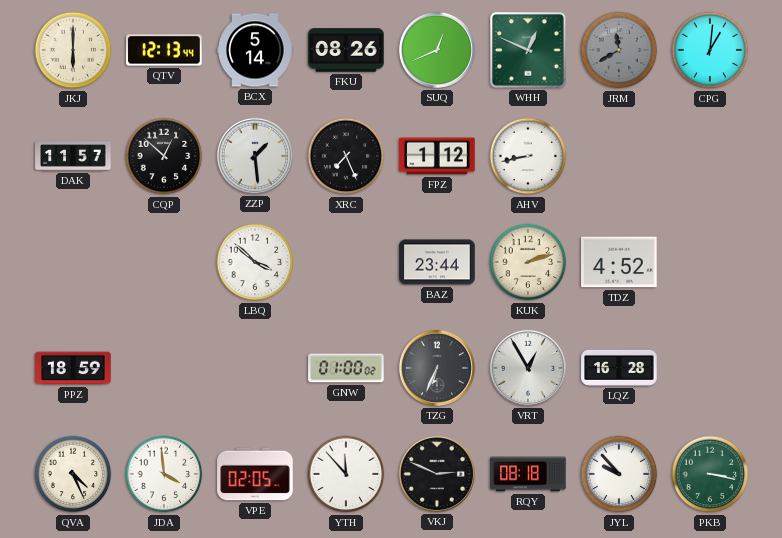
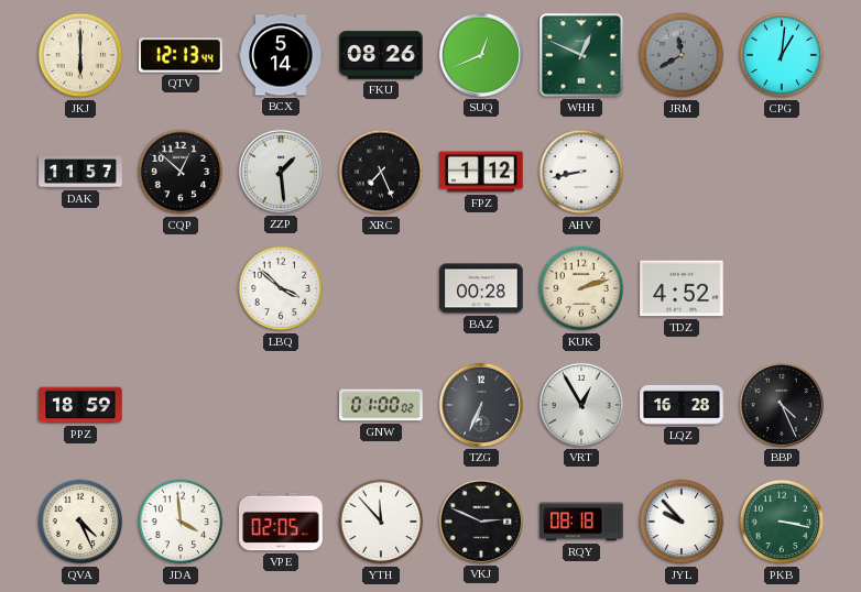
BAZ: 23:44 -> 00:28
BBP: none -> 4:26
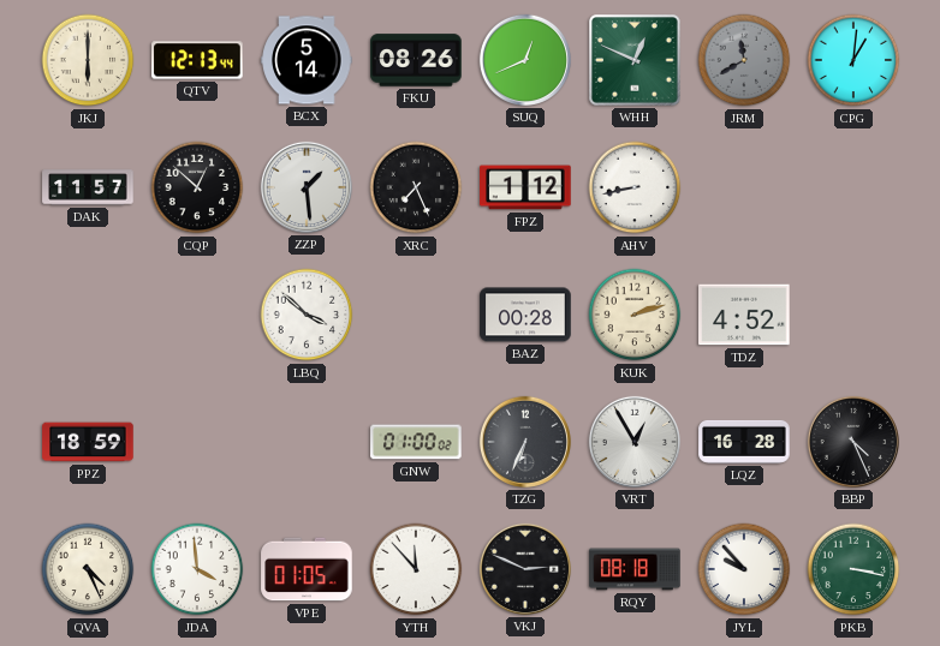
VPE: 02:05 -> 01:05
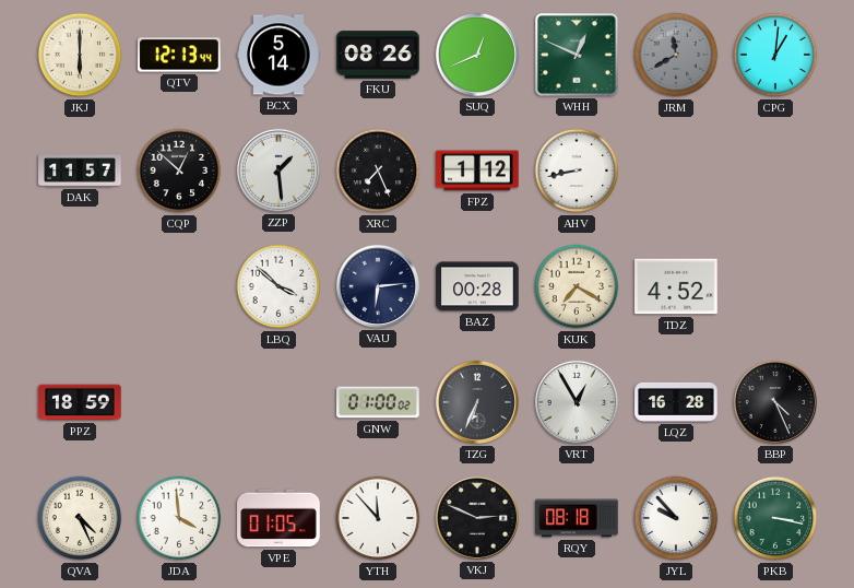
VAU: none -> 6:14
KUK: 2:12 -> 7:20
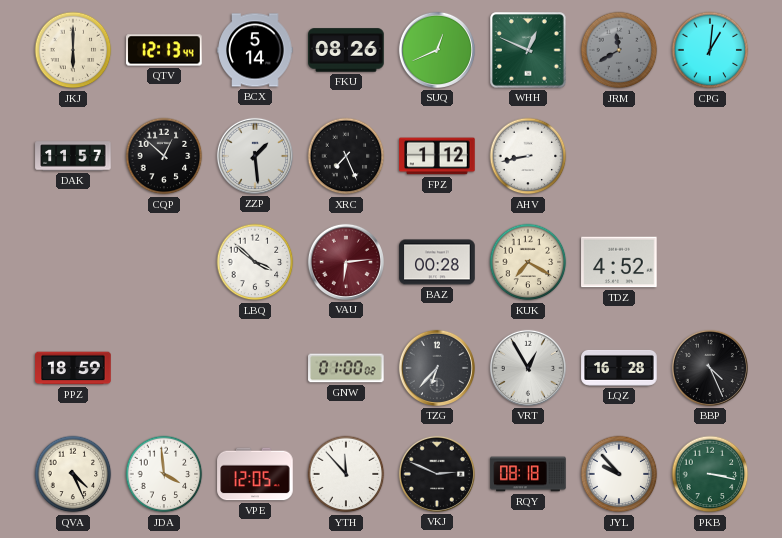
VAU dial: navy -> burgundy
TZG: 6:34 -> 6:37
VPE: 01:05 -> 12:05
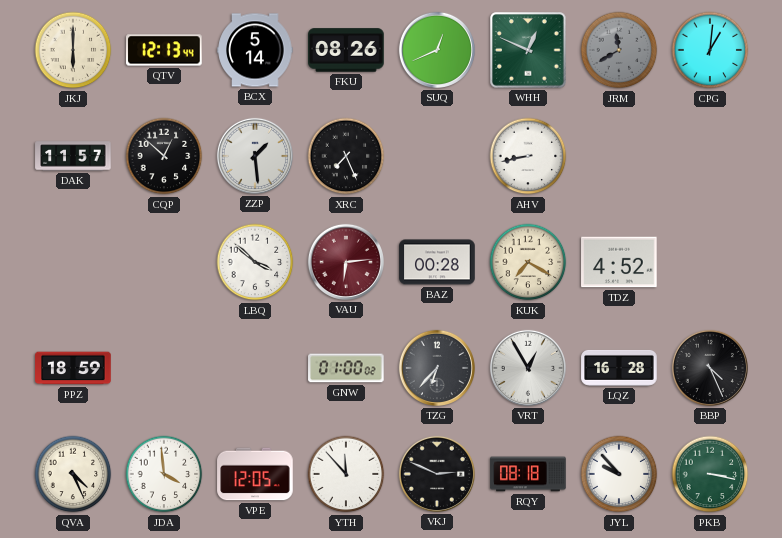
FPZ: 1:12 -> none
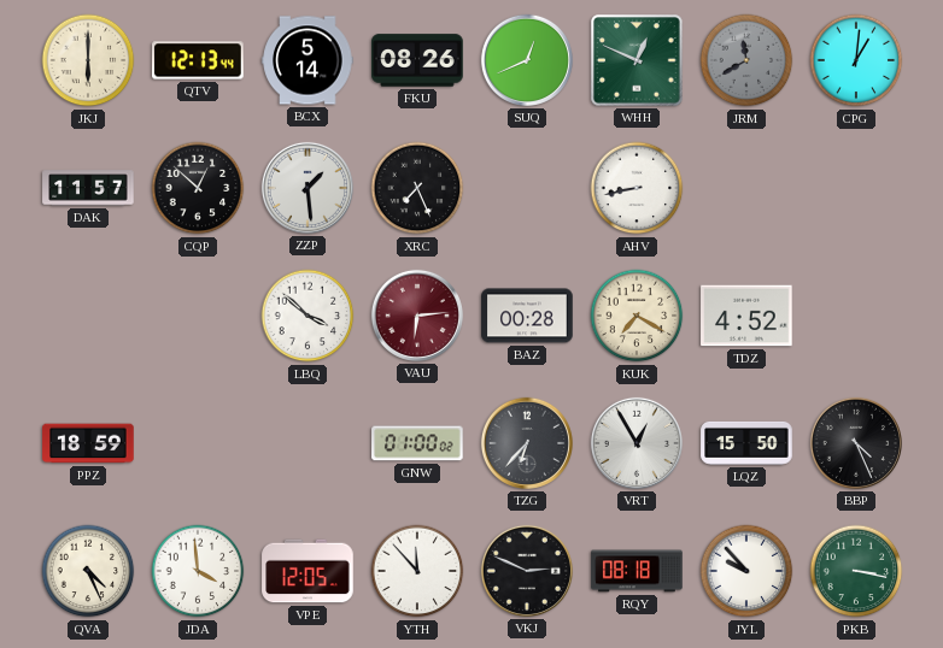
LQZ: 16:28 -> 15:50
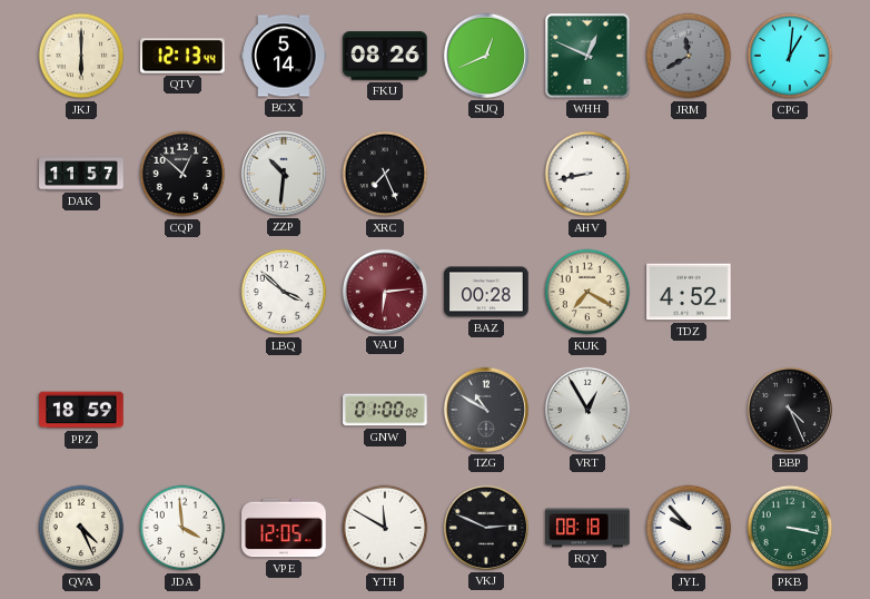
ZZP: 1:29 -> 10:31
TZG: 6:37 -> 10:50
LQZ: 15:50 -> none
YTH: 11:53 -> 11:50
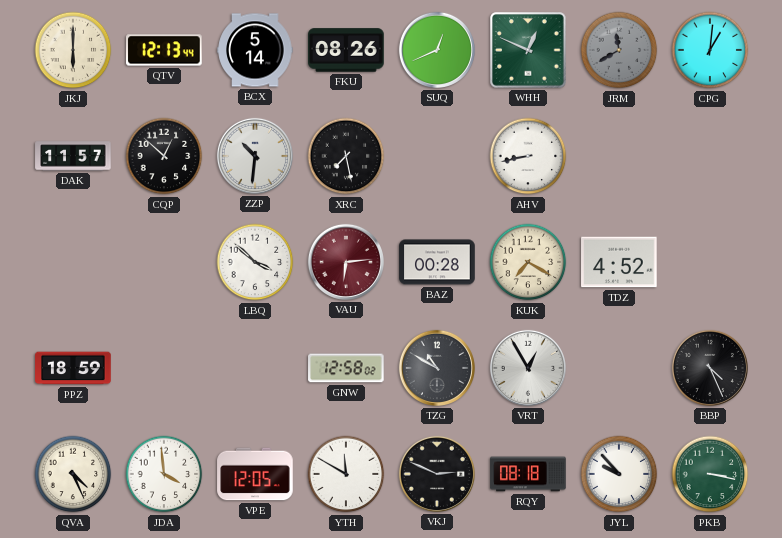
XRC: 7:26 -> 7:28
GNW: 01:00 -> 12:58
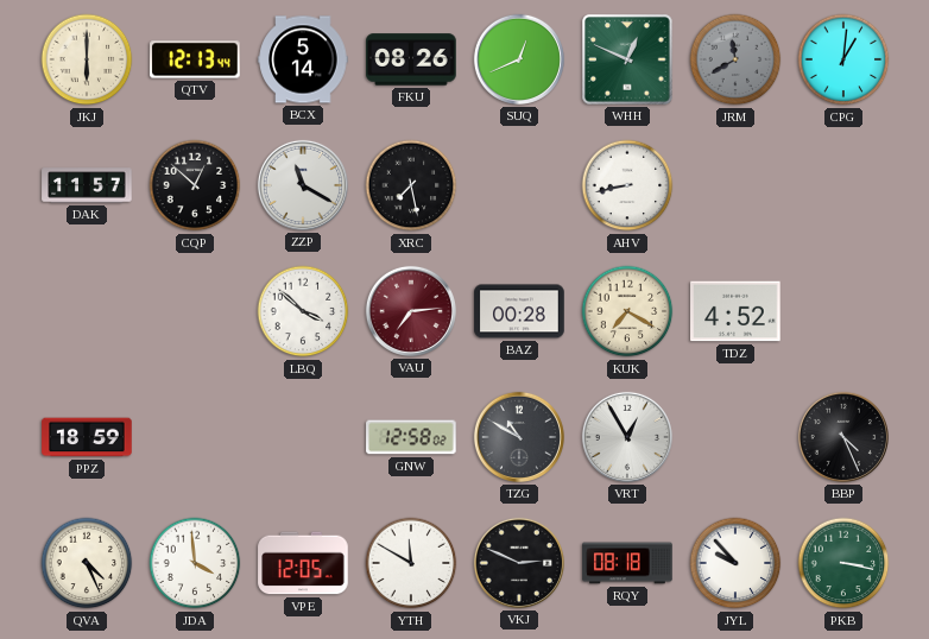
ZZP: 10:31 -> 11:20
VAU: 6:14 -> 7:14
